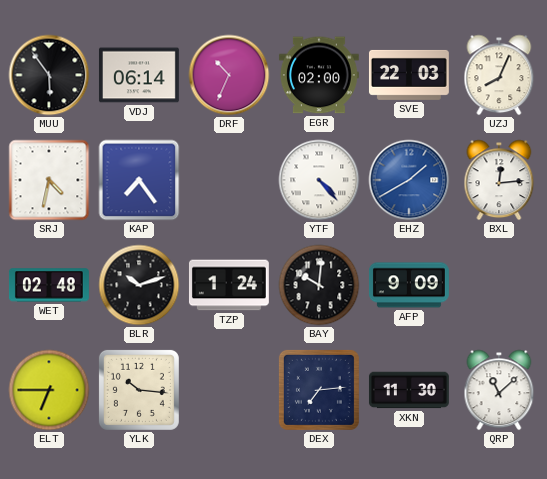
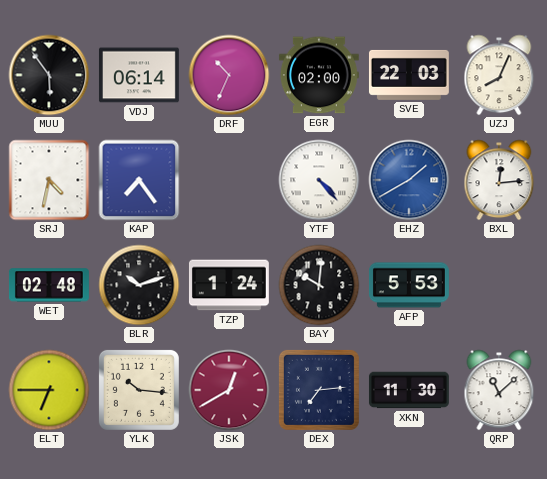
AFP: 9:09 -> 5:53
JSK: none -> 12:40
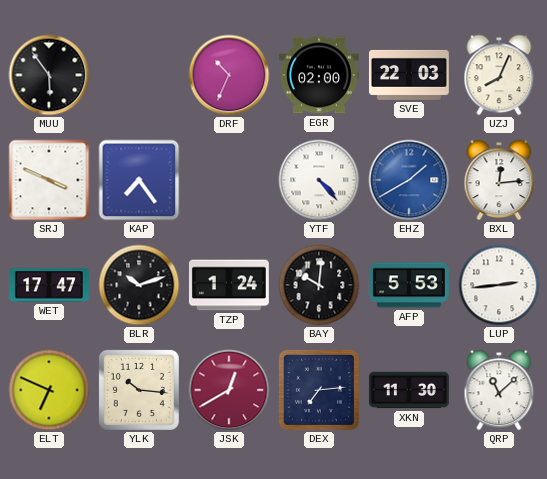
VDJ: 06:14 -> none
SRJ: 4:32 -> 3:49
WET: 02:48 -> 17:47
LUP: none -> 2:44
ELT: 6:45 -> 6:49
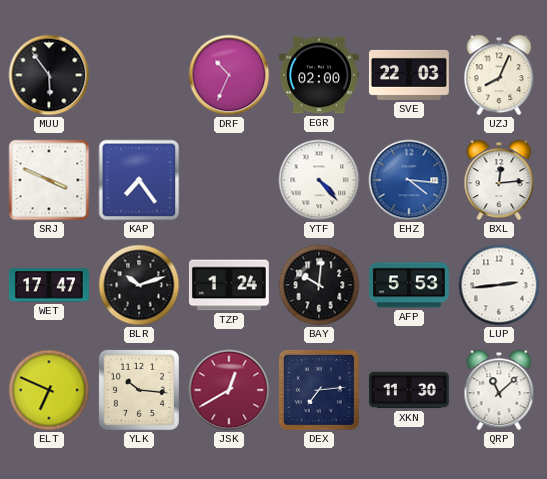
EHZ: 1:40 -> 4:16
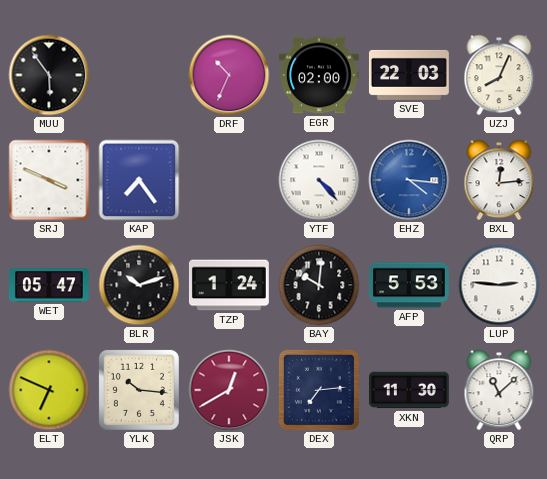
WET: 17:47 -> 05:47
LUP: 2:44 -> 2:46
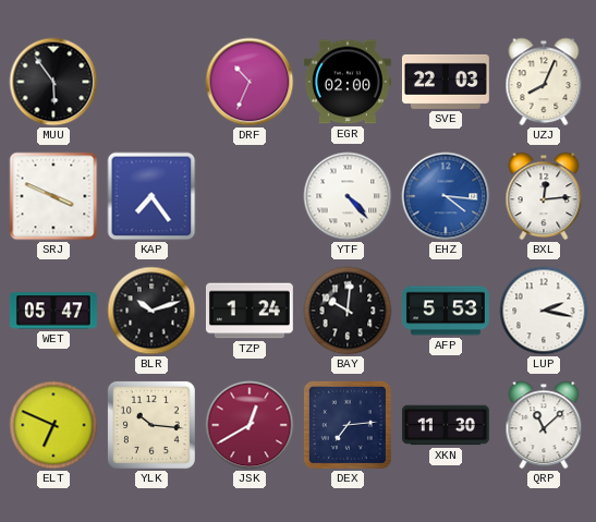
LUP: 2:46 -> 2:17
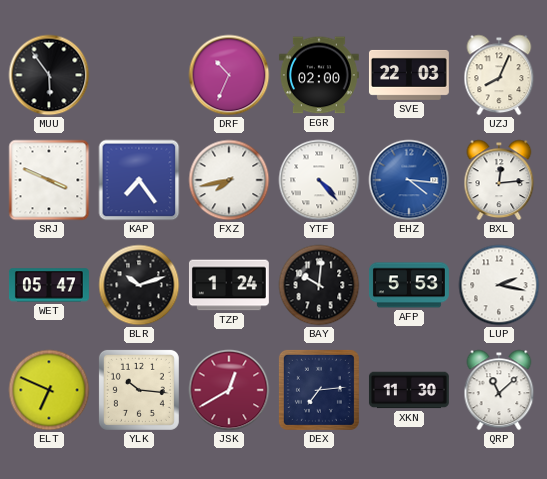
FXZ: none -> 7:43
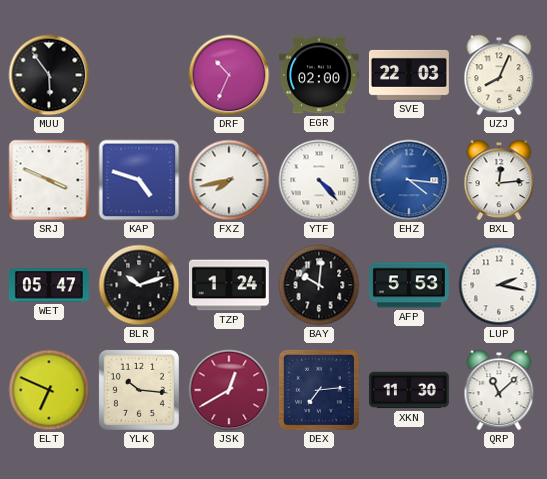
KAP: 7:24 -> 4:48
